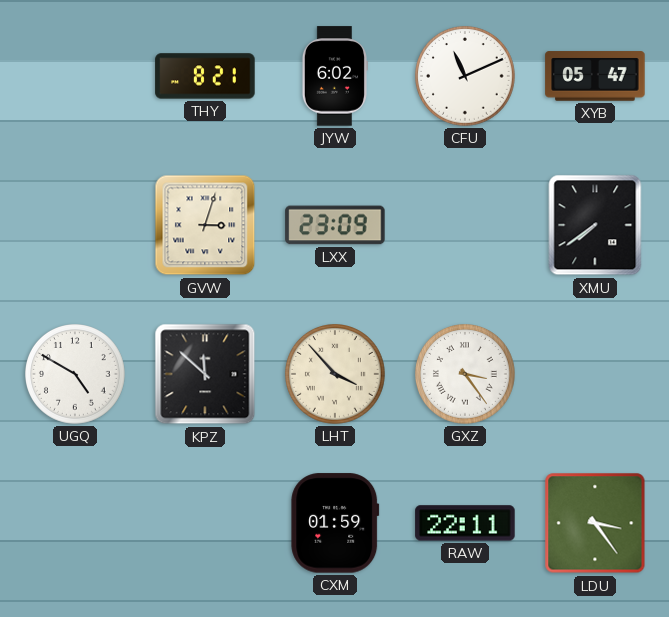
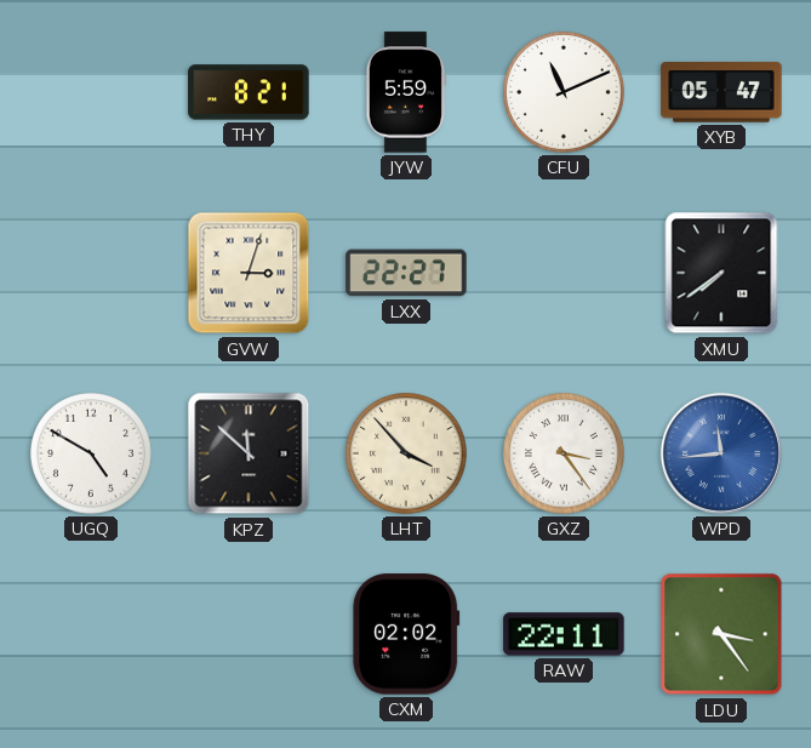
JYW: 6:02 -> 5:59
LXX: 23:09 -> 22:27
WPD: none -> 11:44
CXM: 01:59 -> 02:02
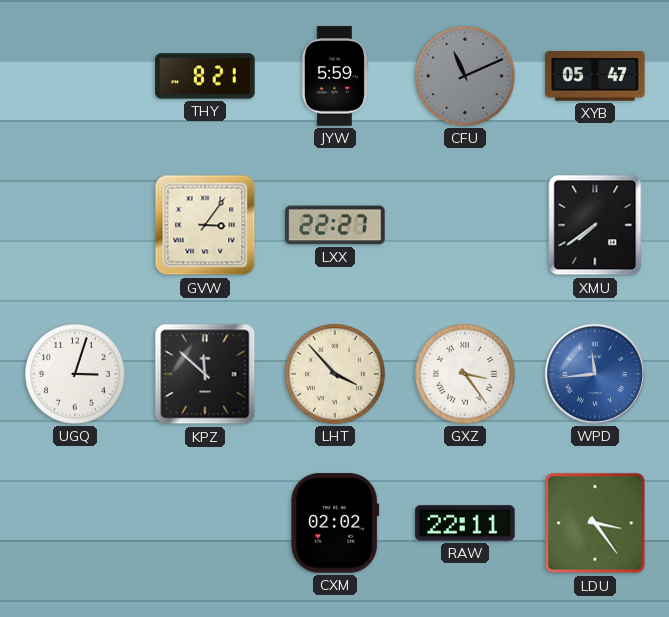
CFU dial: white -> grey
GVW: 3:03 -> 3:06
UGQ: 4:50 -> 3:03
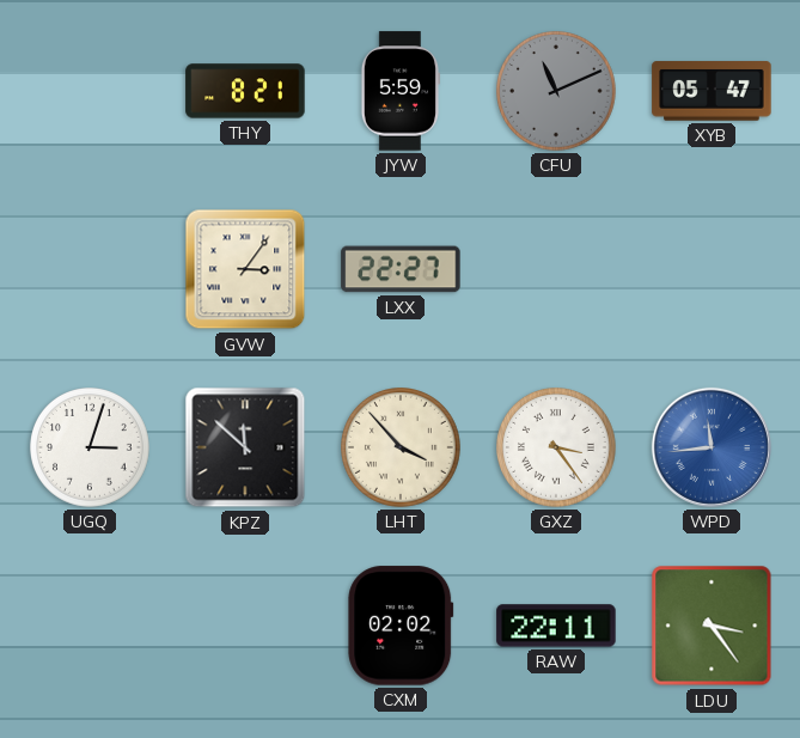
XMU: 7:39 -> none
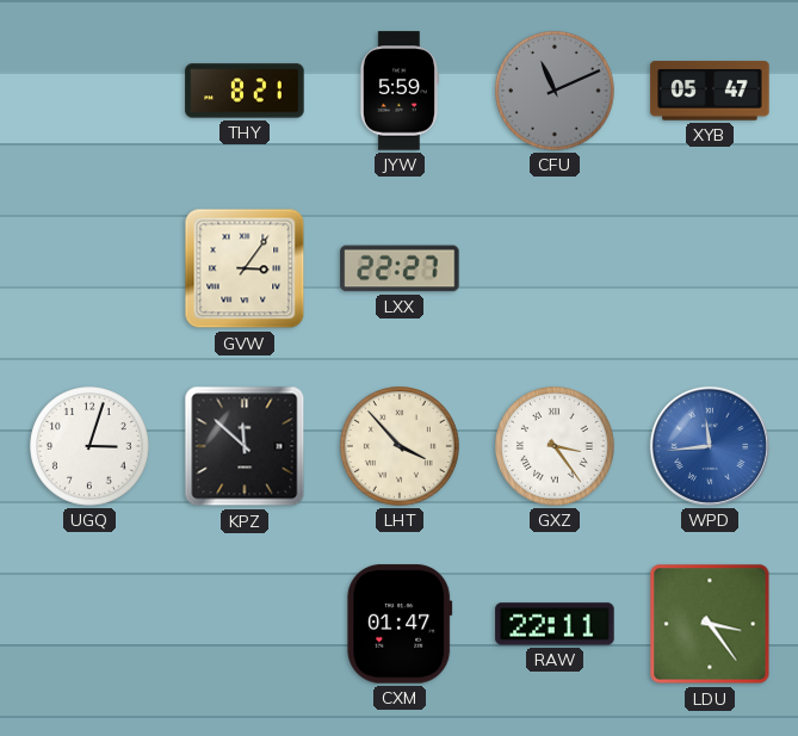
CXM: 02:02 -> 01:47
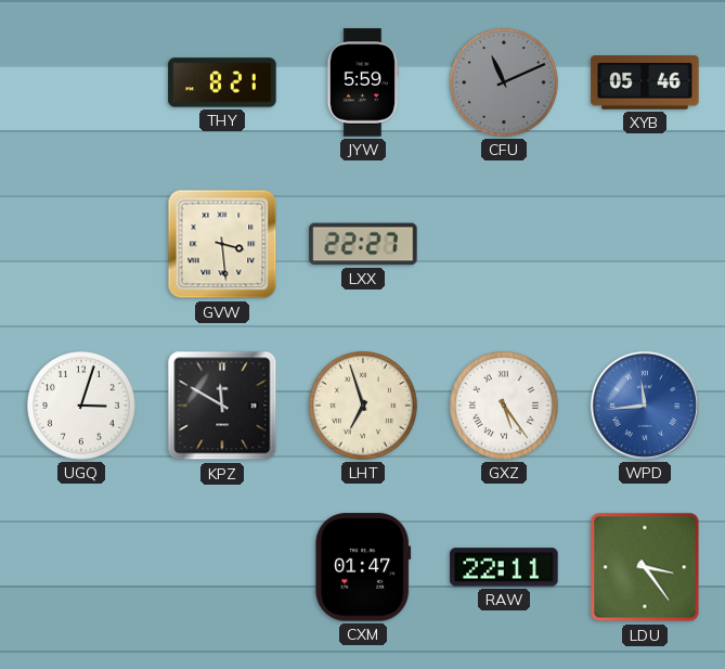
XYB: 05:47 -> 05:46
GVW: 3:06 -> 3:29
KPZ: 11:52 -> 11:50
LHT: 3:53 -> 6:57
GXZ: 3:24 -> 5:24
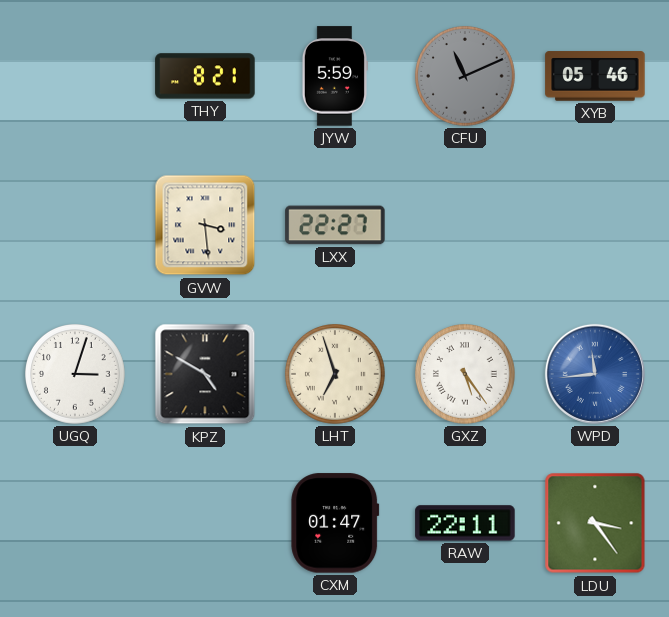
KPZ: 11:50 -> 4:50
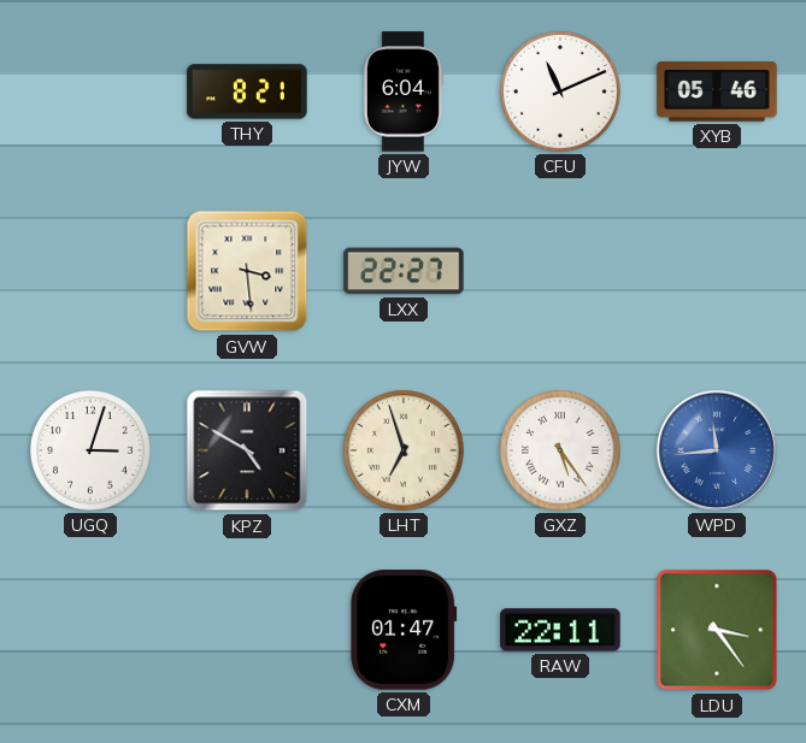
JYW: 5:59 -> 6:04
CFU dial: grey -> white
